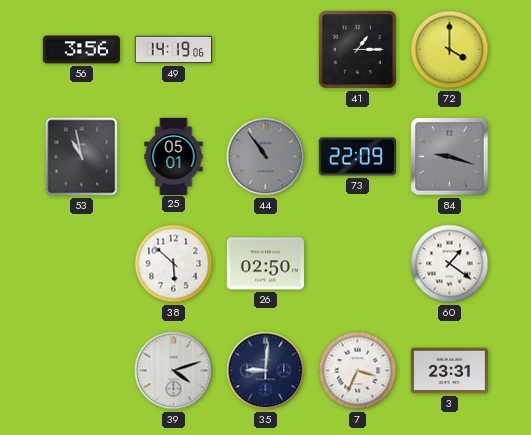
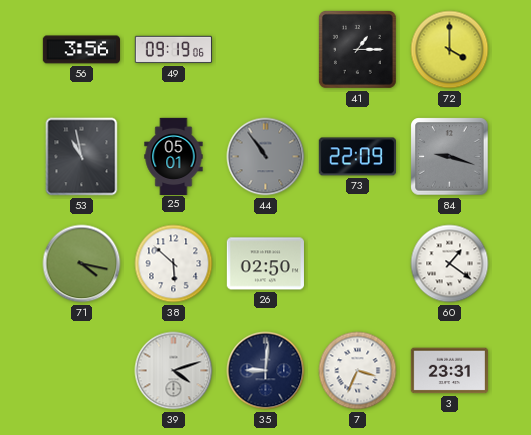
49: 14:19 -> 09:19
71: none -> 4:17
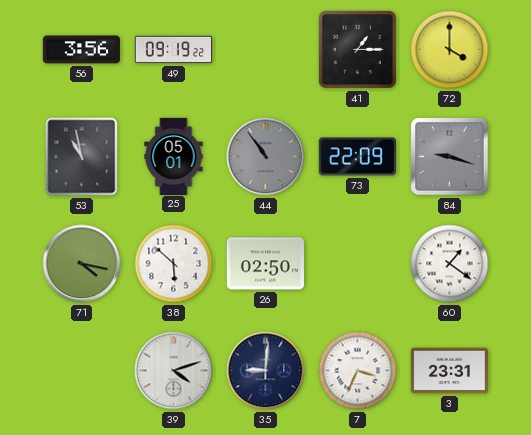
49: 09:19:06 -> 09:19:22
